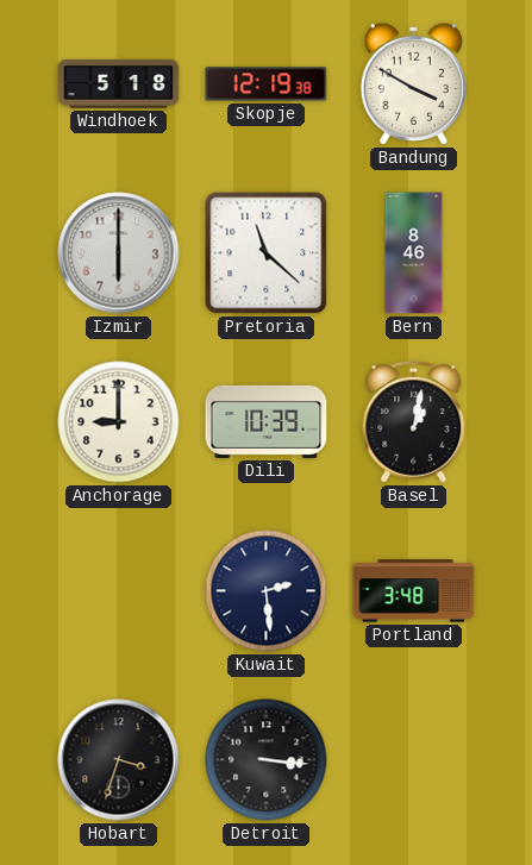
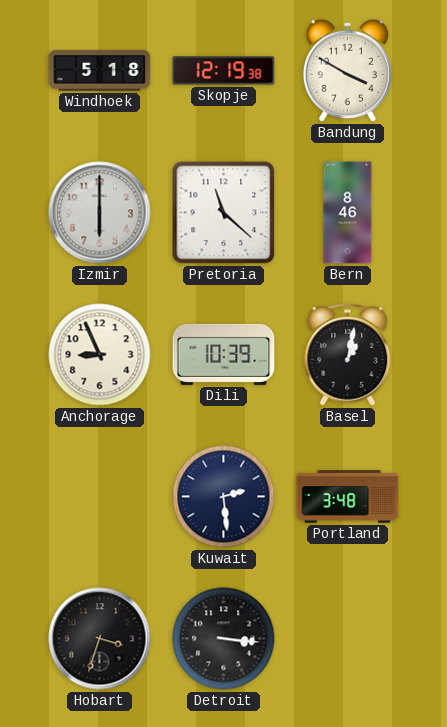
Anchorage: 9:00 -> 8:56
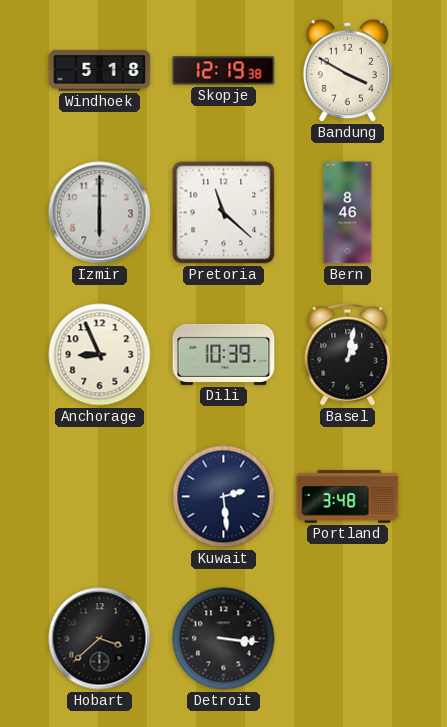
Hobart: 3:33 -> 3:38
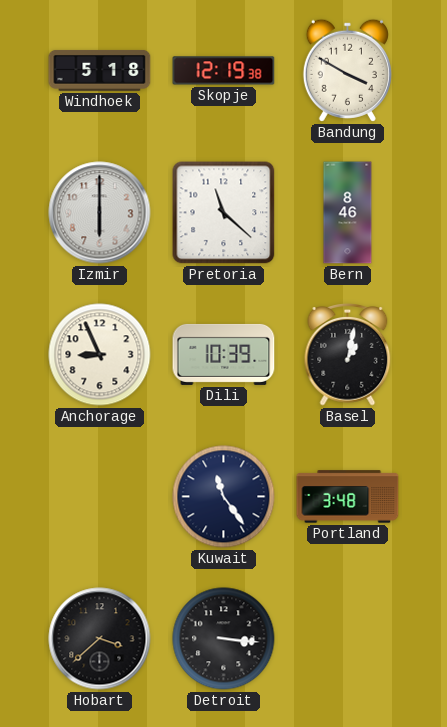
Kuwait: 2:29 -> 11:24
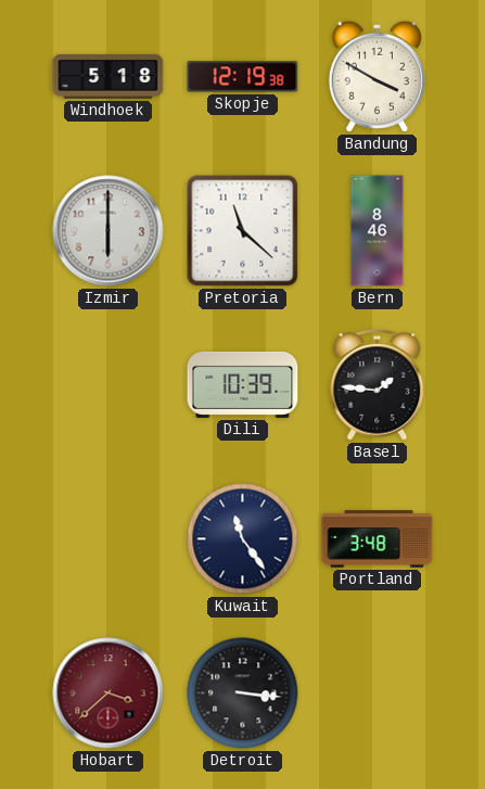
Anchorage: 8:56 -> none
Basel: 1:02 -> 1:46
Hobart dial: black -> burgundy
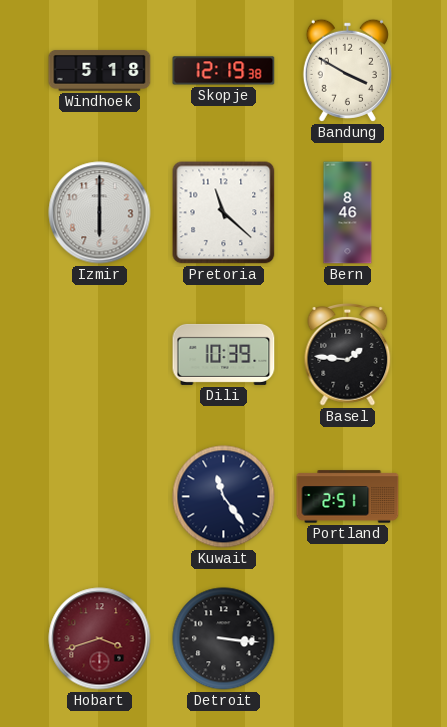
Portland: 3:48 -> 2:51
Hobart: 3:38 -> 3:42
